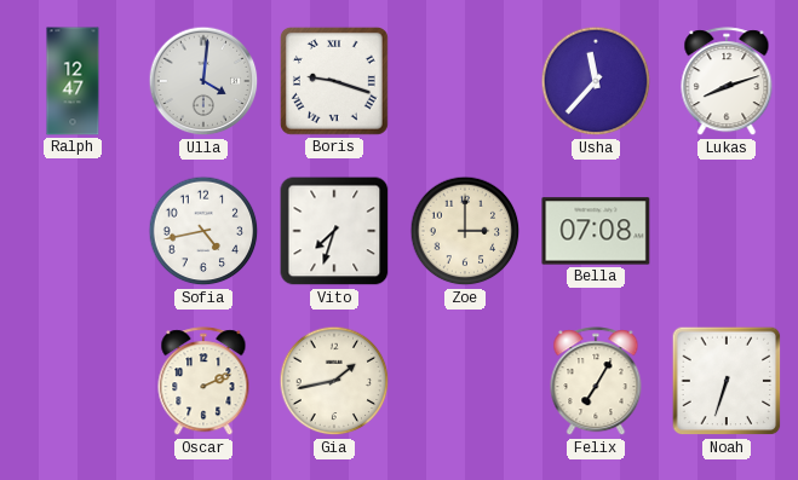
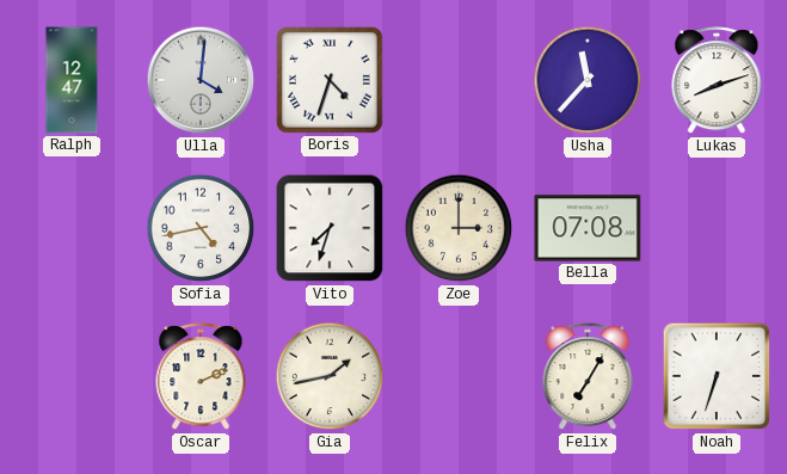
Boris: 9:18 -> 4:33
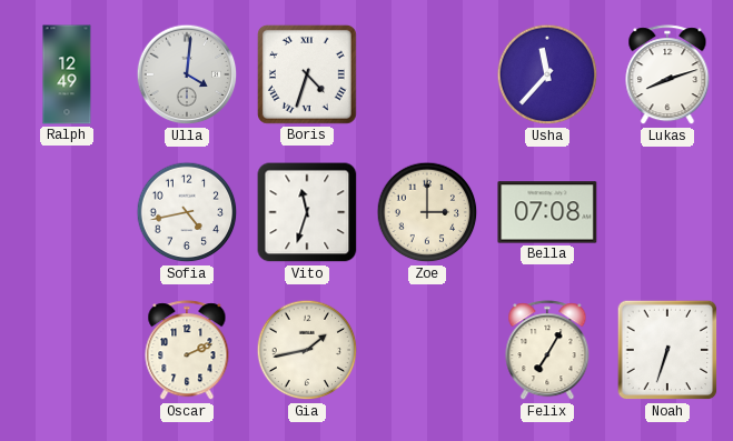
Ralph: 12:47 -> 12:49
Vito: 7:33 -> 11:33
